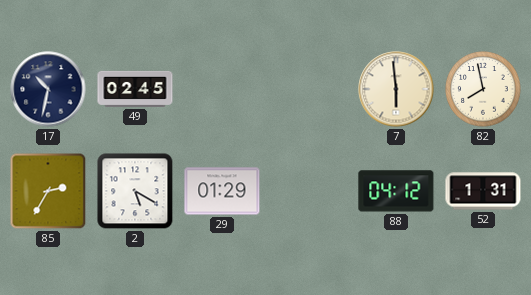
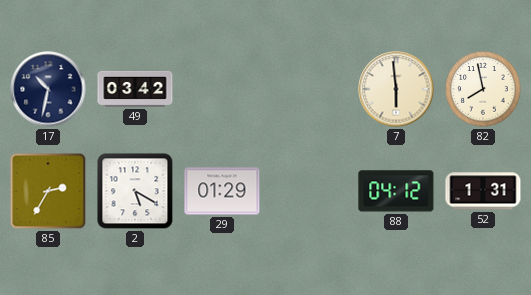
49: 02:45 -> 03:42
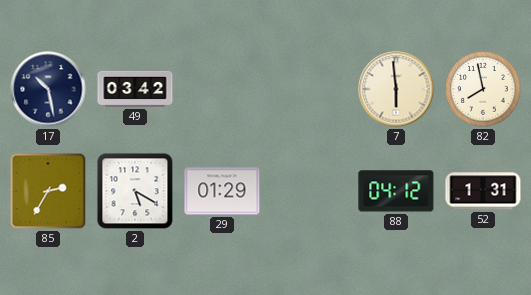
17: 10:32 -> 10:28
